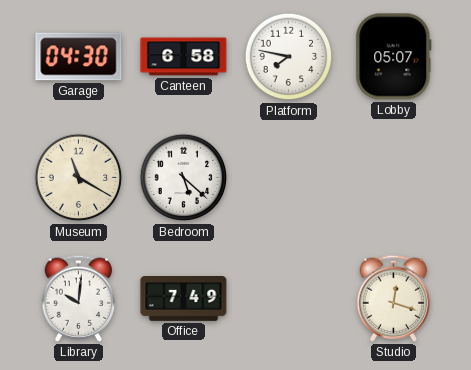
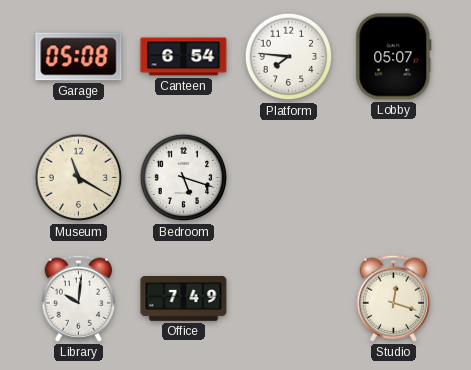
Garage: 04:30 -> 05:08
Canteen: 6:58 -> 6:54
Platform: 7:47 -> 7:46
Bedroom: 5:22 -> 5:18
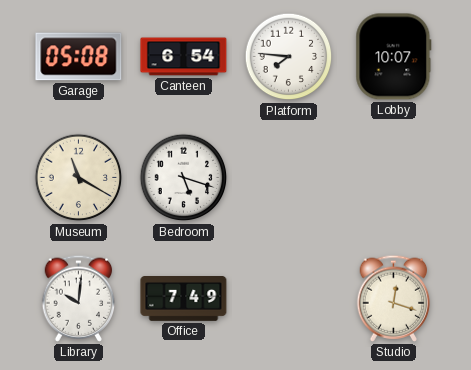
Lobby: 05:07 -> 10:07
